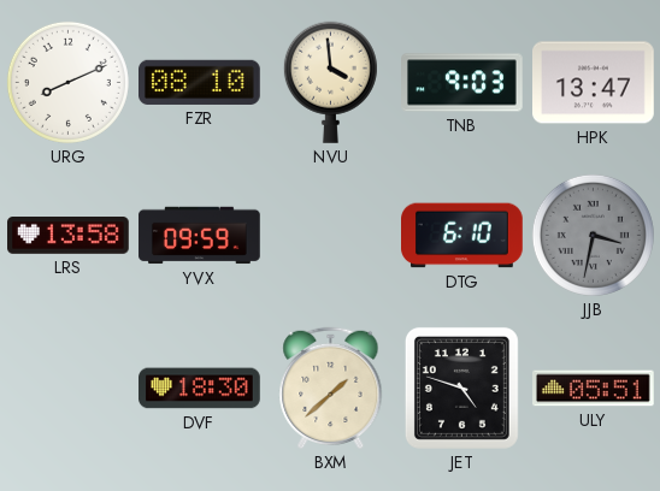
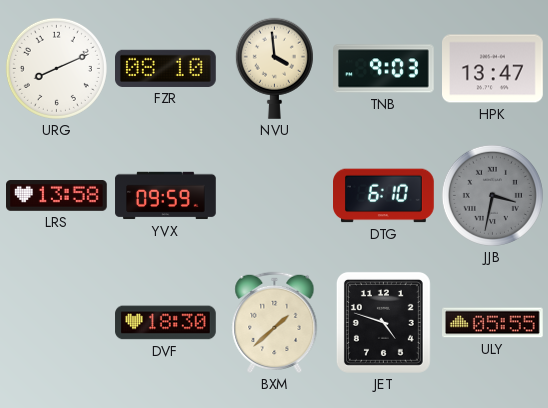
ULY: 05:51 -> 05:55
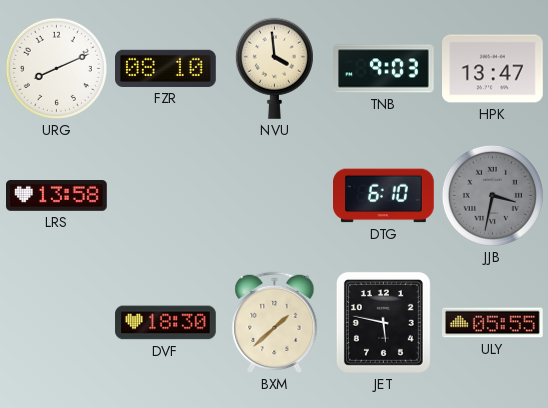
YVX: 09:59 -> none
JET: 4:48 -> 5:47
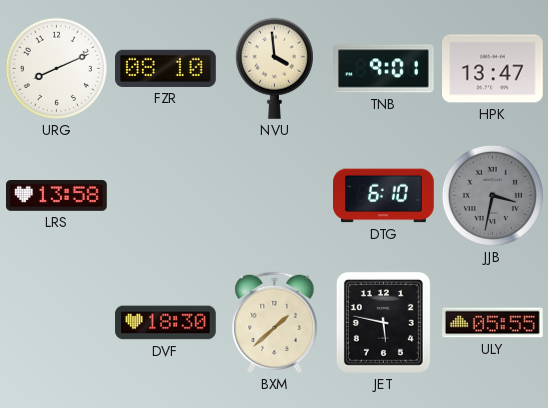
TNB: 9:03 -> 9:01
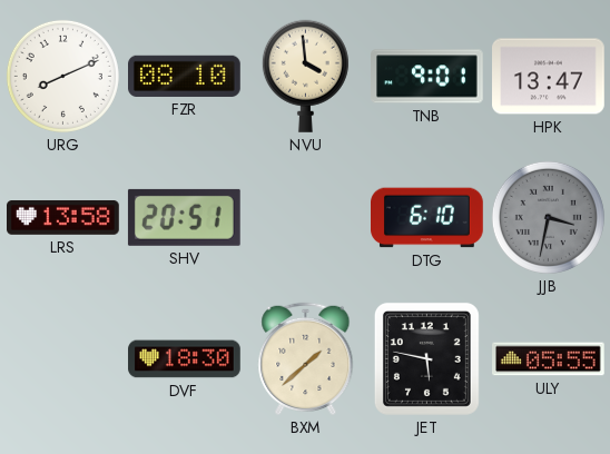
SHV: none -> 20:51
